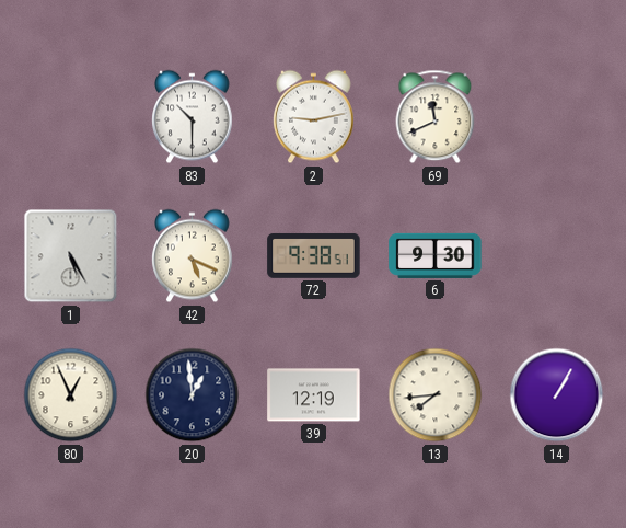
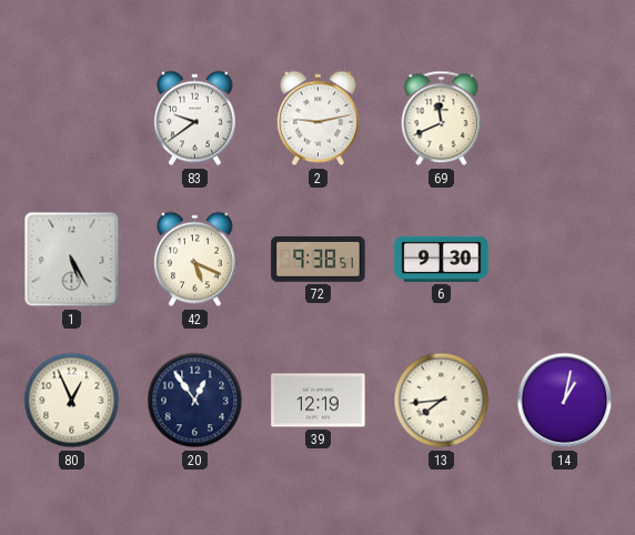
83: 10:30 -> 9:39
20: 12:59 -> 12:54
14: 1:05 -> 1:02
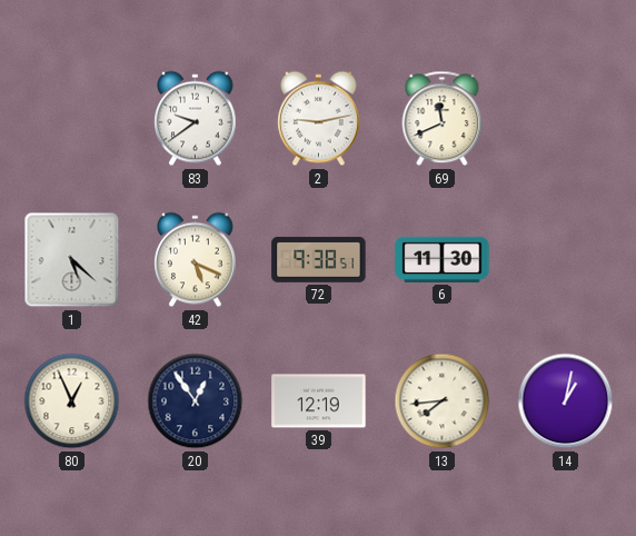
1: 5:25 -> 5:22
6: 9:30 -> 11:30
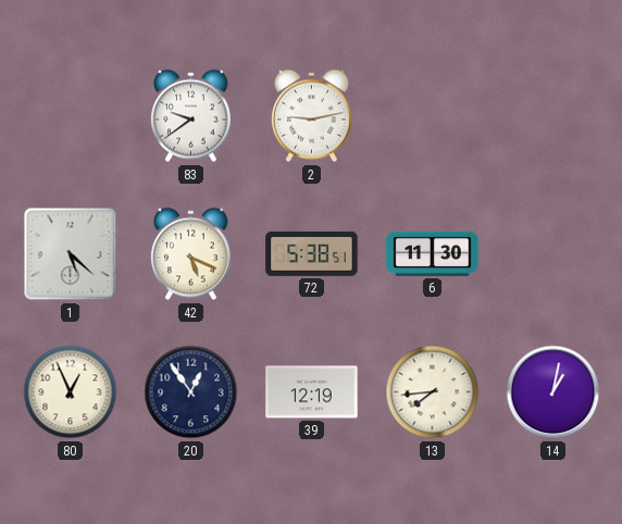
69: 11:41 -> none
72: 9:38 -> 5:38
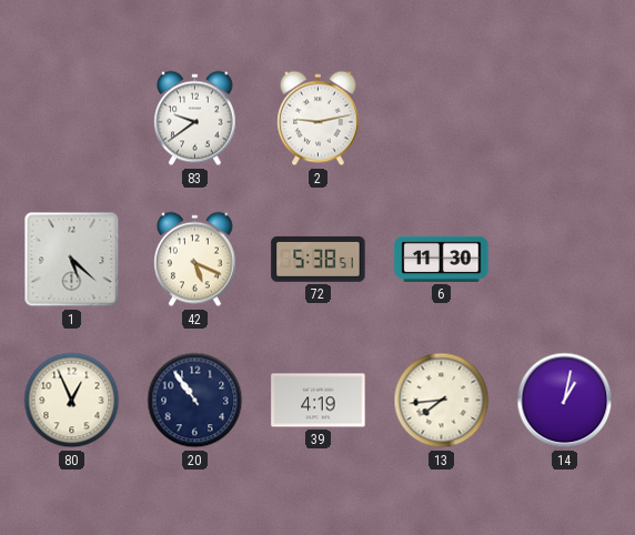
20: 12:54 -> 10:54
39: 12:19 -> 4:19
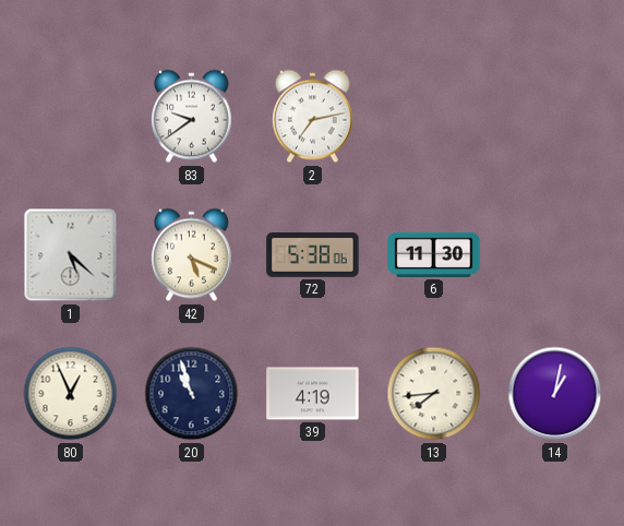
2: 9:13 -> 7:13
72: 5:38:51 -> 5:38:06
20: 10:54 -> 10:57
